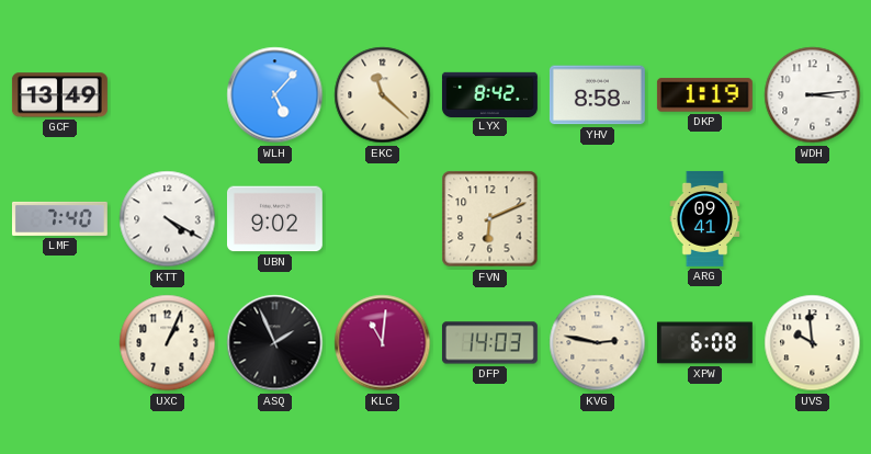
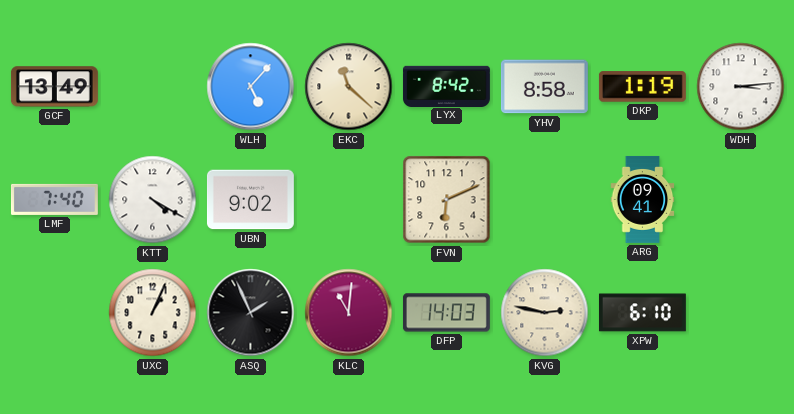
XPW: 6:08 -> 6:10
UVS: 9:59 -> none
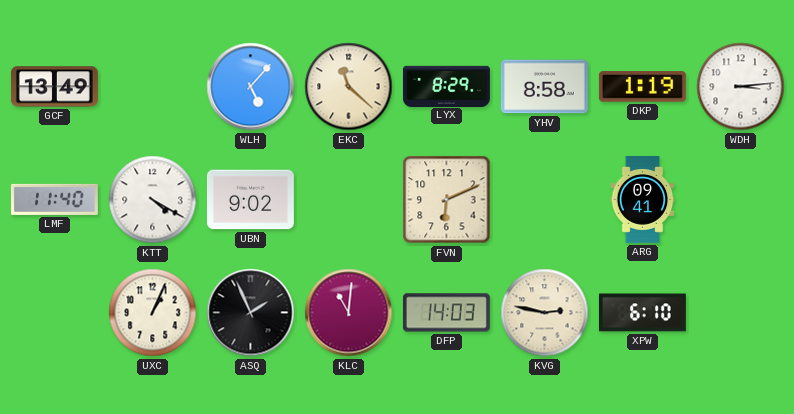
LYX: 8:42 -> 8:29
LMF: 7:40 -> 11:40
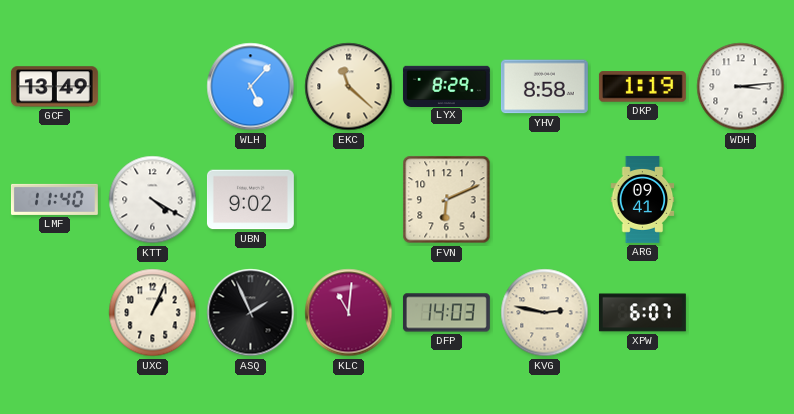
XPW: 6:10 -> 6:07
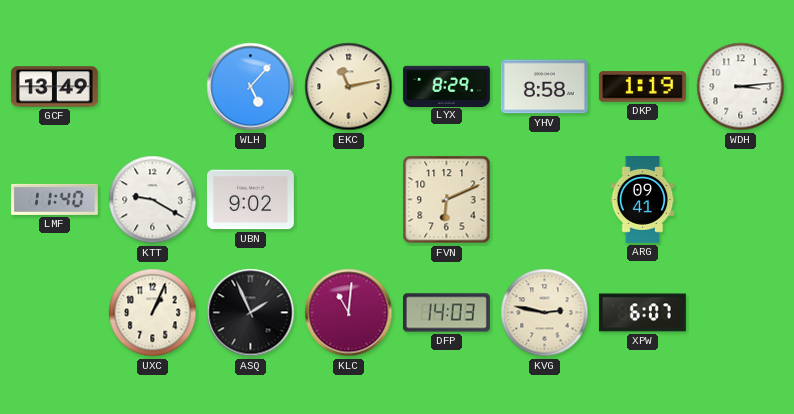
EKC: 11:22 -> 11:13
KTT: 4:20 -> 9:20
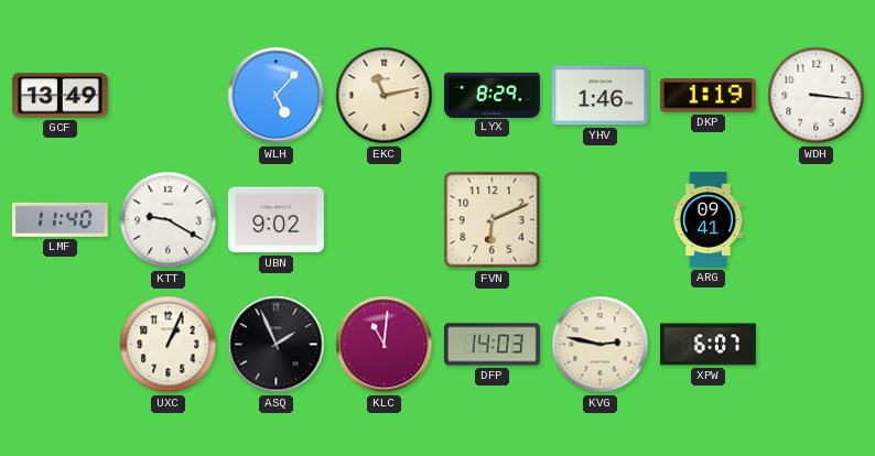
YHV: 8:58 -> 1:46
WDH: 3:14 -> 3:16
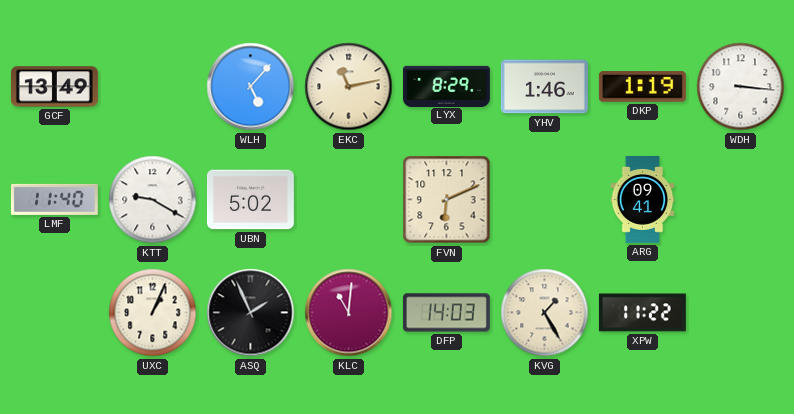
UBN: 9:02 -> 5:02
KVG: 2:47 -> 1:25
XPW: 6:07 -> 11:22
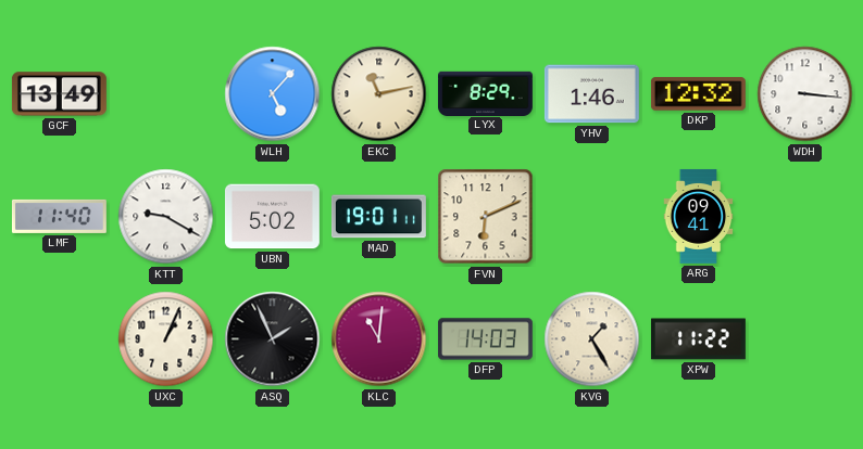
DKP: 1:19 -> 12:32
MAD: none -> 19:01
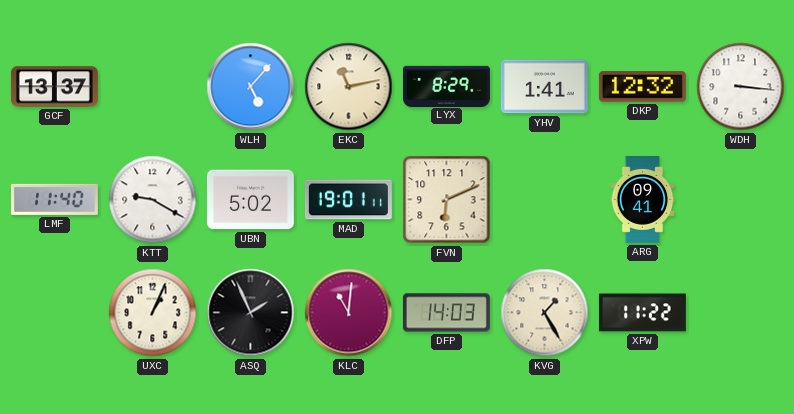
GCF: 13:49 -> 13:37
YHV: 1:46 -> 1:41
